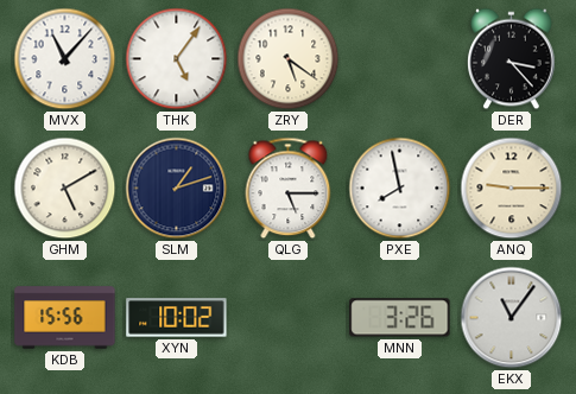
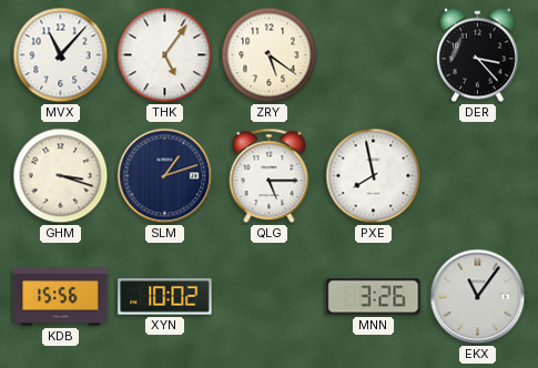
GHM: 5:10 -> 3:18
ANQ: 9:15 -> none
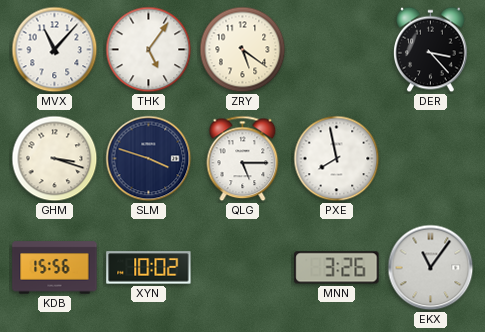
SLM: 1:12 -> 3:48
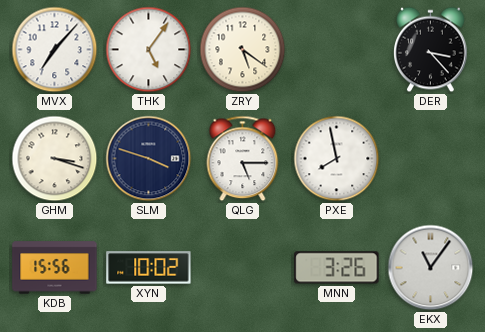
MVX: 11:07 -> 7:07
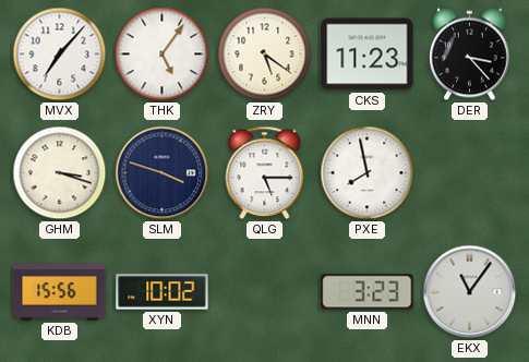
CKS: none -> 11:23
MNN: 3:26 -> 3:23
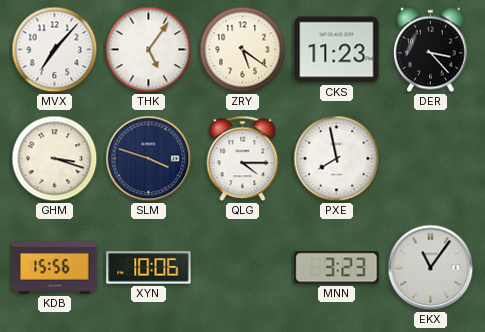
QLG: 5:15 -> 4:15
XYN: 10:02 -> 10:06
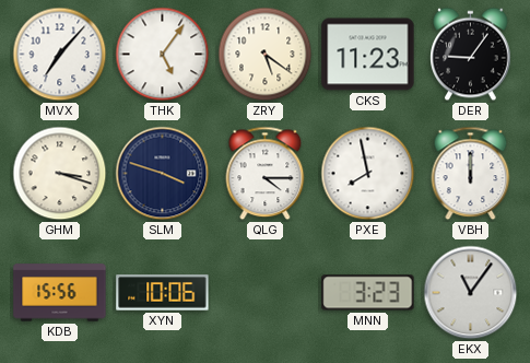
DER: 3:23 -> 9:06
VBH: none -> 12:00
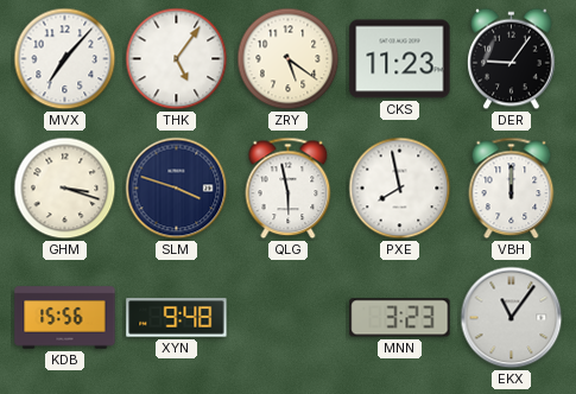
QLG: 4:15 -> 5:58
XYN: 10:06 -> 9:48
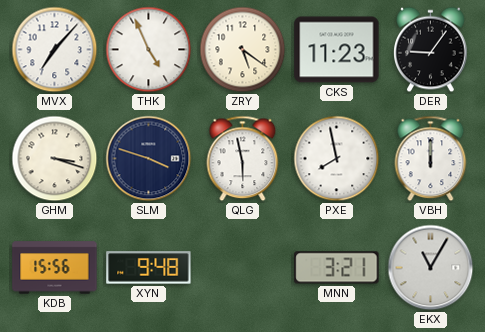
THK: 5:06 -> 4:56
MNN: 3:23 -> 3:21
EKX: 11:06 -> 11:05
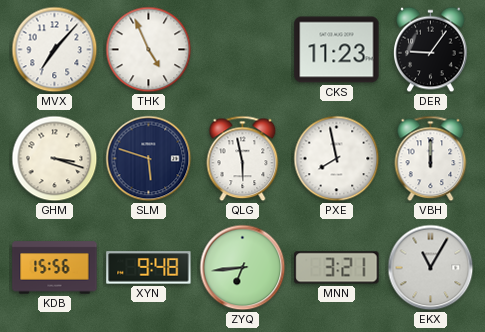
ZRY: 5:21 -> none
SLM: 3:48 -> 5:48
ZYQ: none -> 6:44
